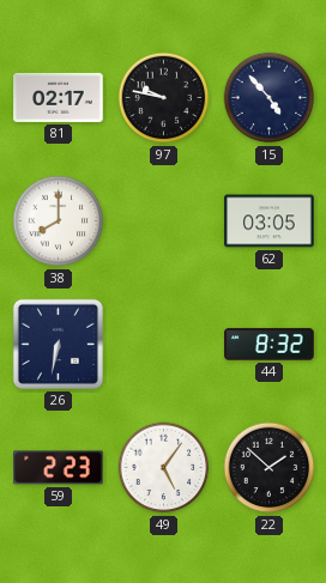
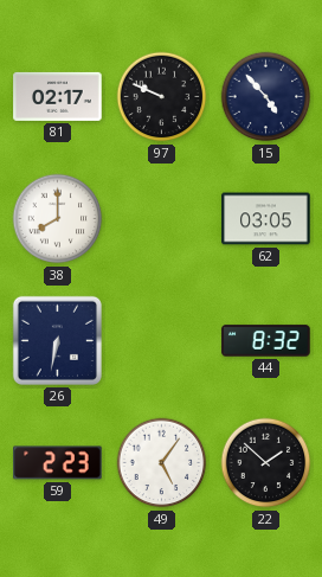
97: 9:47 -> 9:49
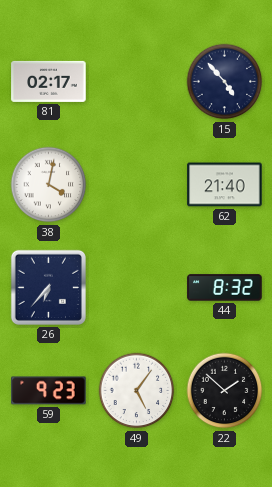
97: 9:49 -> none
38: 8:00 -> 4:02
62: 03:05 -> 21:40
26: 6:32 -> 6:37
59: 2:23 -> 9:23
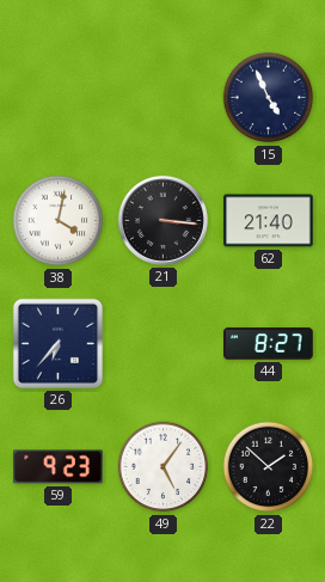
81: 02:17 -> none
15: 4:53 -> 4:56
21: none -> 3:16
44: 8:32 -> 8:27
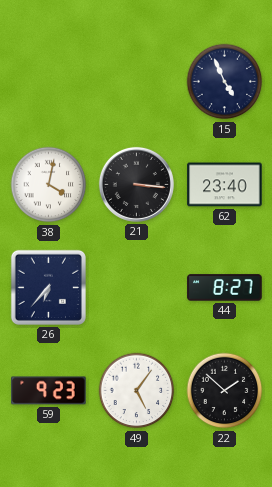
62: 21:40 -> 23:40
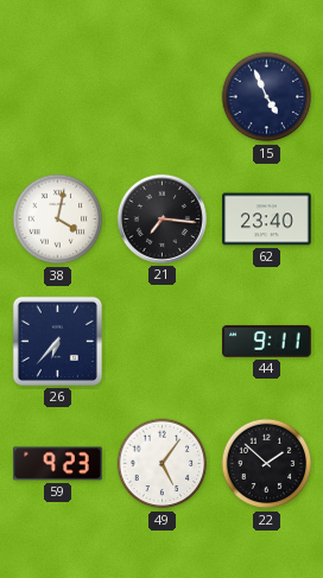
21: 3:16 -> 7:16
44: 8:27 -> 9:11
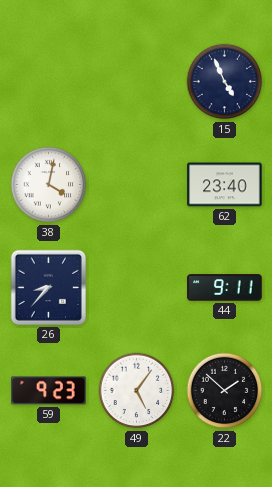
21: 7:16 -> none
26: 6:37 -> 8:37
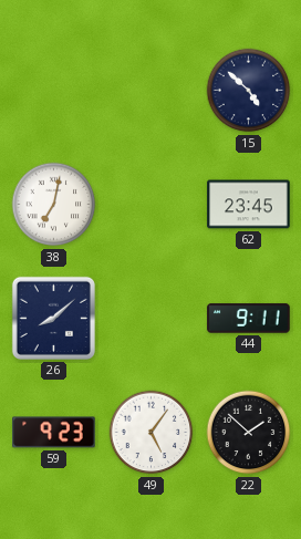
15: 4:56 -> 4:52
38: 4:02 -> 7:02
62: 23:40 -> 23:45
26: 8:37 -> 8:08
